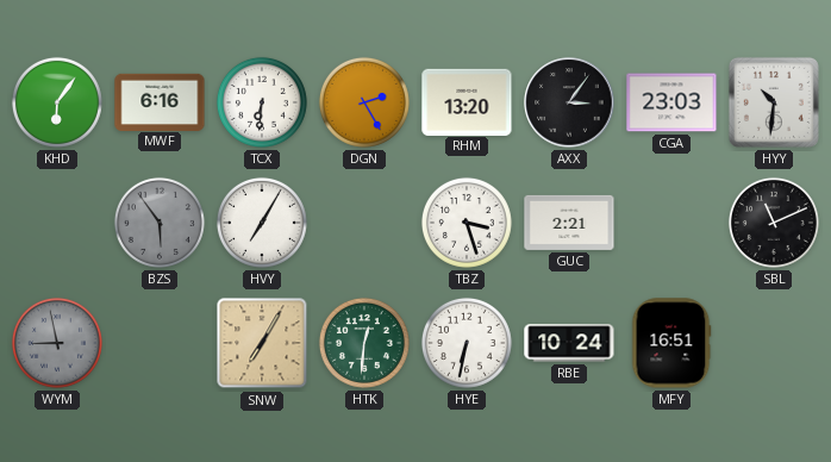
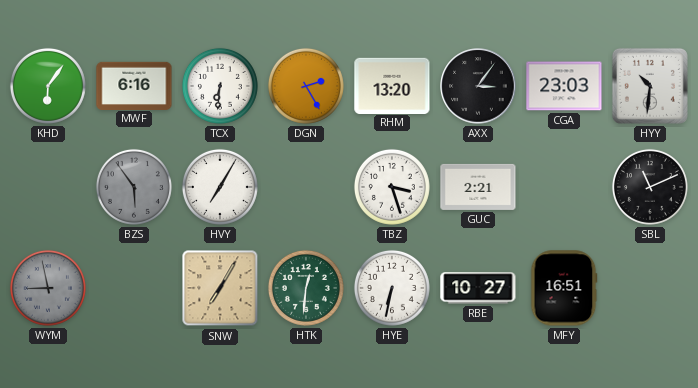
RBE: 10:24 -> 10:27
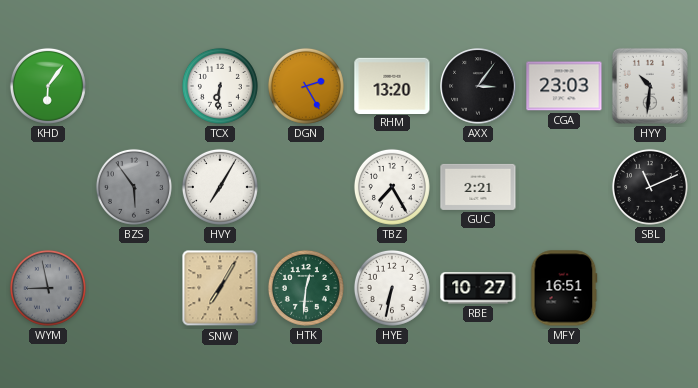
MWF: 6:16 -> none
TBZ: 3:27 -> 7:25
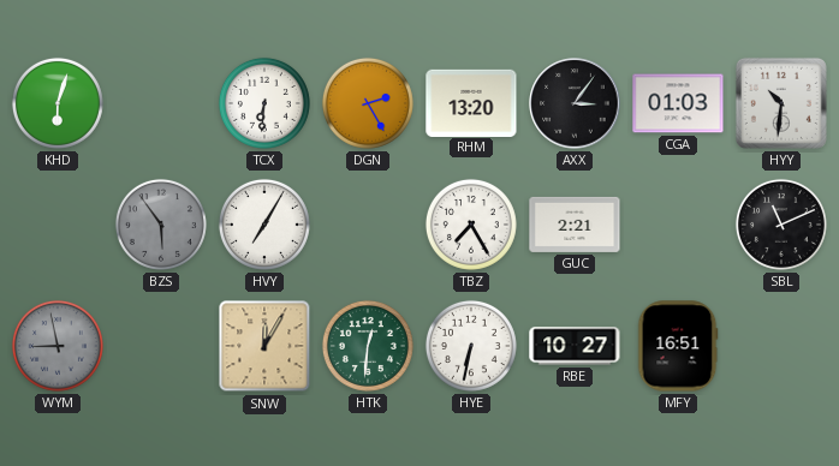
KHD: 6:06 -> 6:03
CGA: 23:03 -> 01:03
SNW: 7:05 -> 12:05
